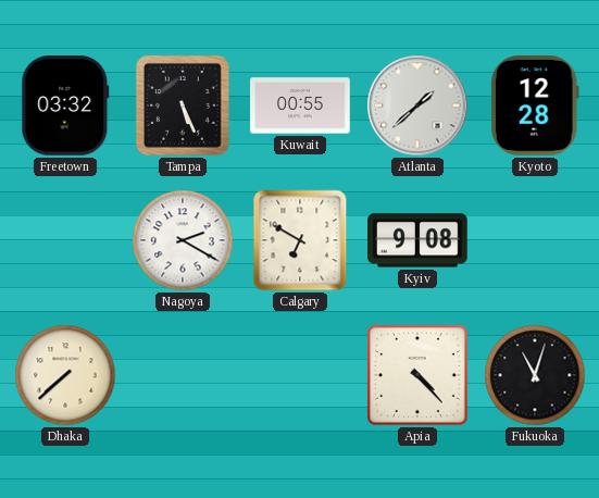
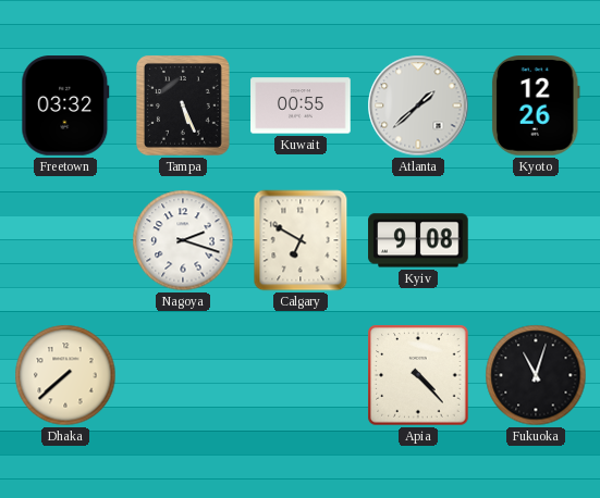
Kyoto: 12:28 -> 12:26
Nagoya: 2:20 -> 2:18
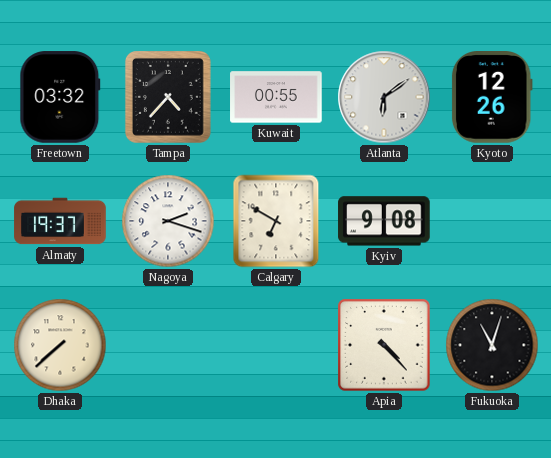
Tampa: 5:26 -> 4:37
Atlanta: 1:38 -> 6:09
Almaty: none -> 19:37
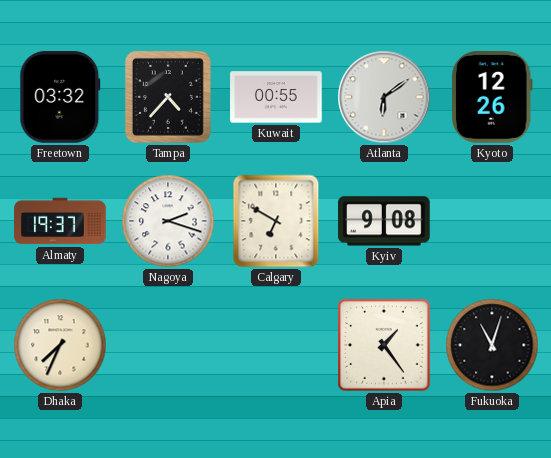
Dhaka: 7:38 -> 7:34
Apia: 4:23 -> 1:24
